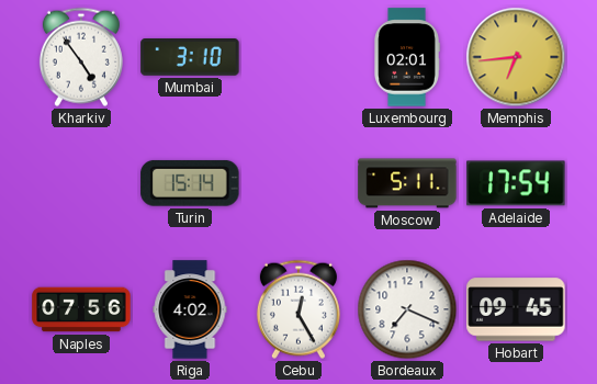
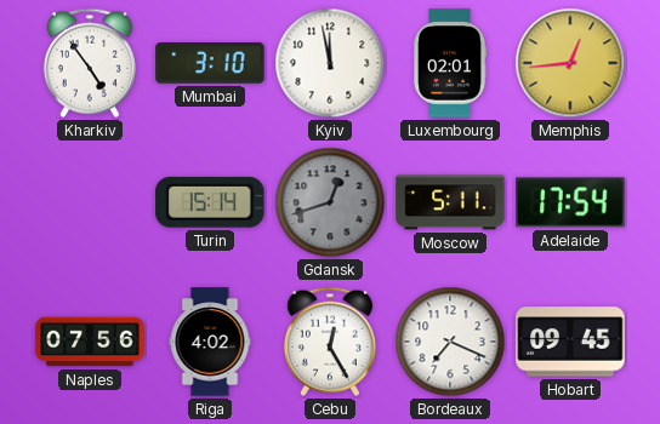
Kyiv: none -> 11:58
Memphis: 6:44 -> 12:44
Gdansk: none -> 12:42
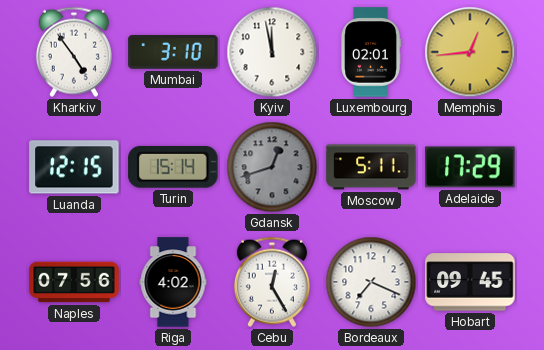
Luanda: none -> 12:15
Adelaide: 17:54 -> 17:29
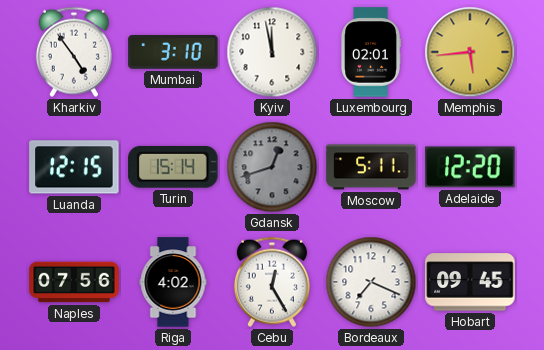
Memphis: 12:44 -> 5:44
Adelaide: 17:29 -> 12:20
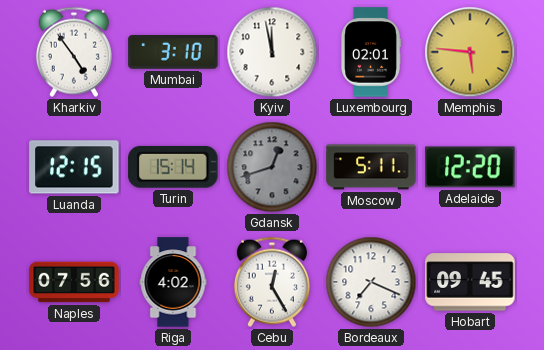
Memphis: 5:44 -> 5:46
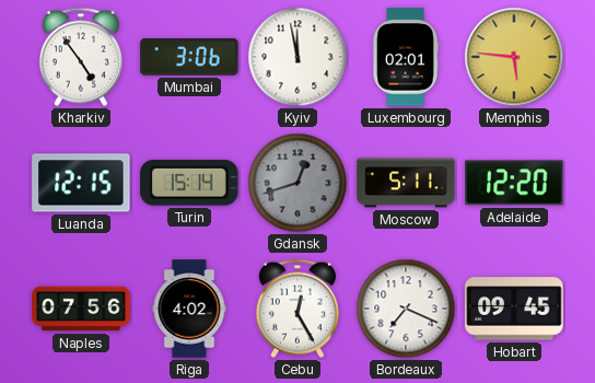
Mumbai: 3:10 -> 3:06
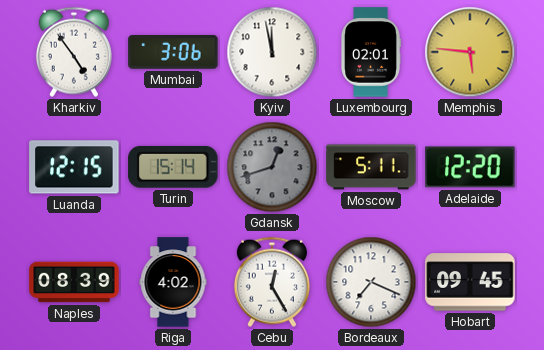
Naples: 07:56 -> 08:39
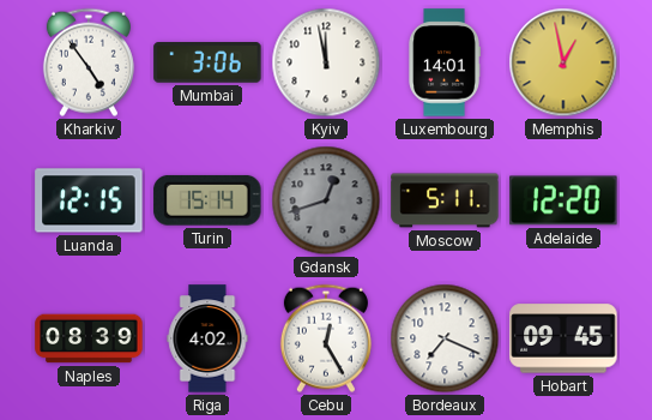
Luxembourg: 02:01 -> 14:01
Memphis: 5:46 -> 12:58
